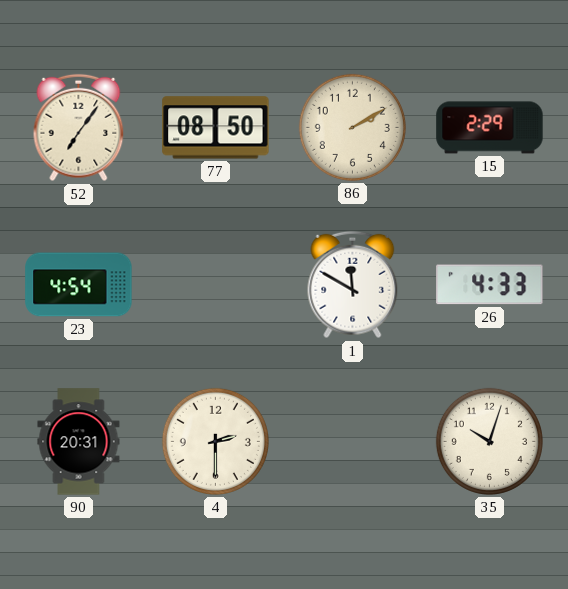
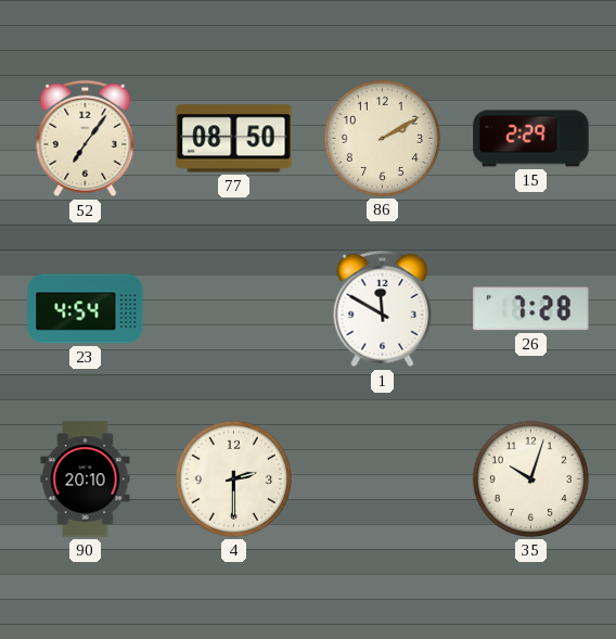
26: 4:33 -> 7:28
90: 20:31 -> 20:10
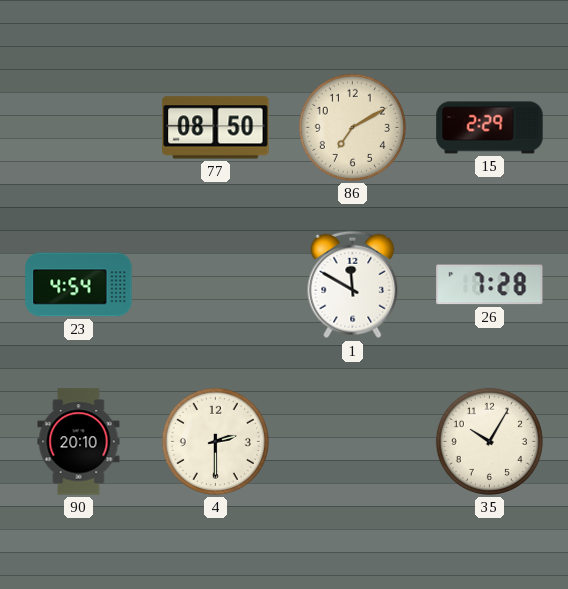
52: 7:06 -> none
86: 2:10 -> 7:10
35: 10:03 -> 10:05
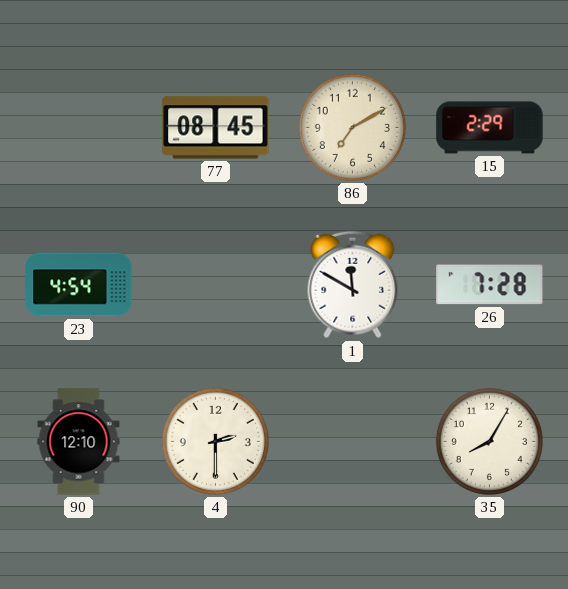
77: 08:50 -> 08:45
90: 20:10 -> 12:10
35: 10:05 -> 8:05
